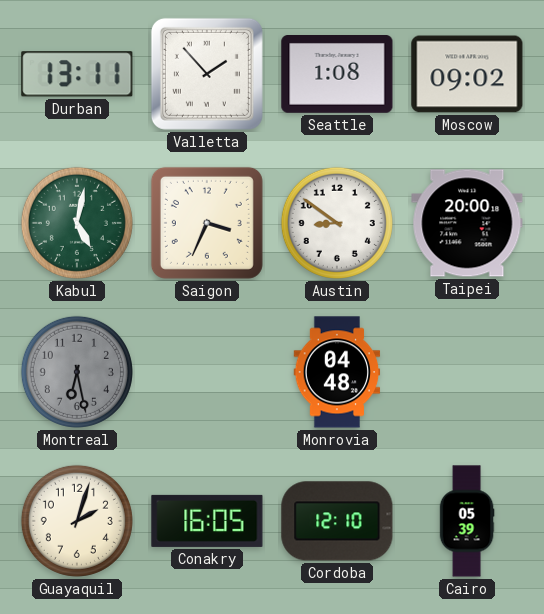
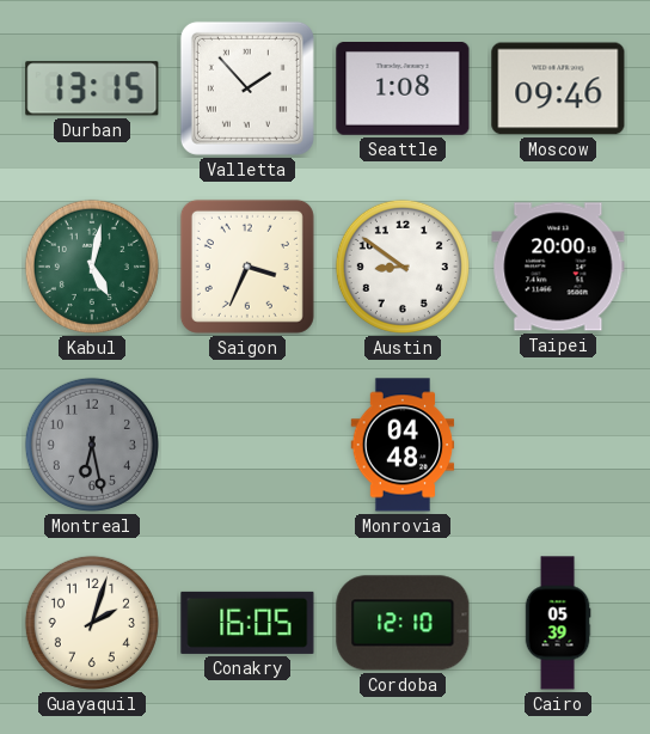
Durban: 13:11 -> 13:15
Moscow: 09:02 -> 09:46
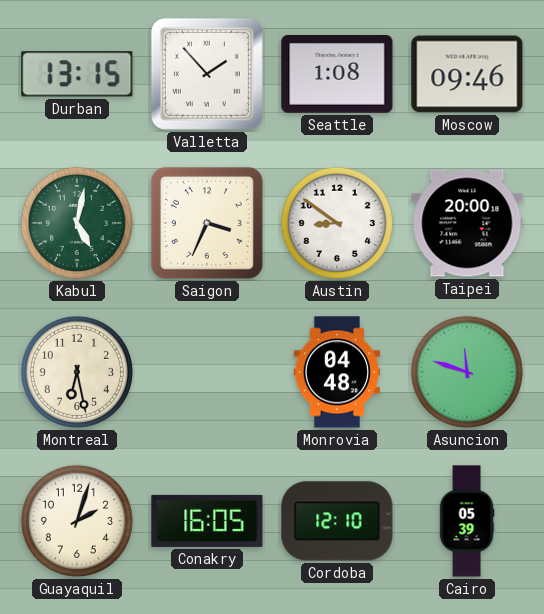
Montreal dial: grey -> cream
Asuncion: none -> 11:48
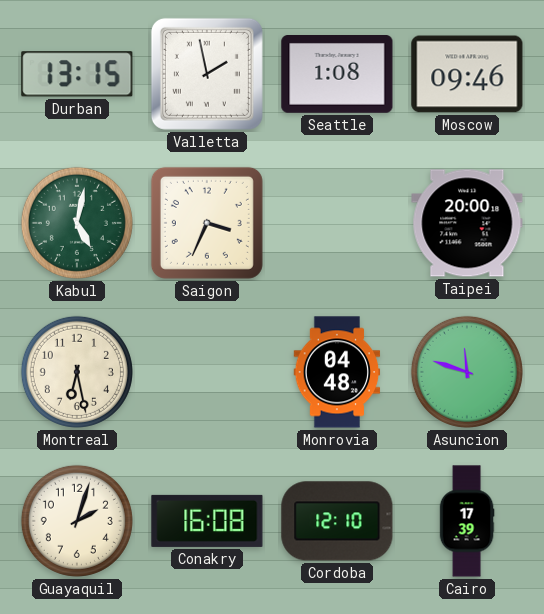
Valletta: 1:53 -> 1:58
Austin: 8:51 -> none
Conakry: 16:05 -> 16:08
Cairo: 05:39 -> 17:39
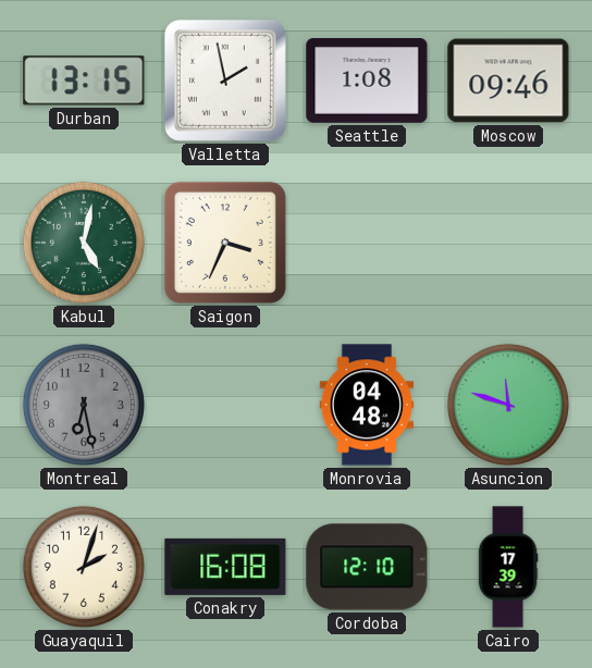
Taipei: 20:00 -> none
Montreal dial: cream -> grey
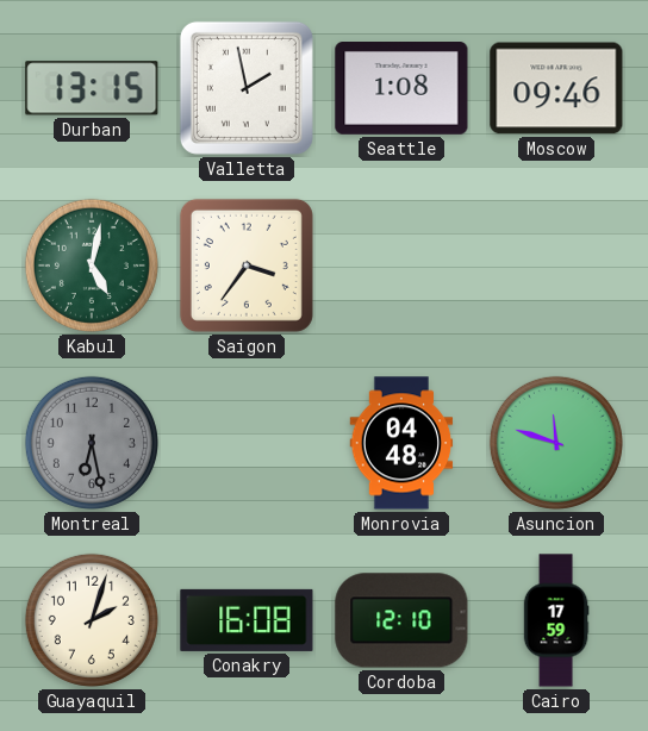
Saigon: 3:34 -> 3:36
Cairo: 17:39 -> 17:59
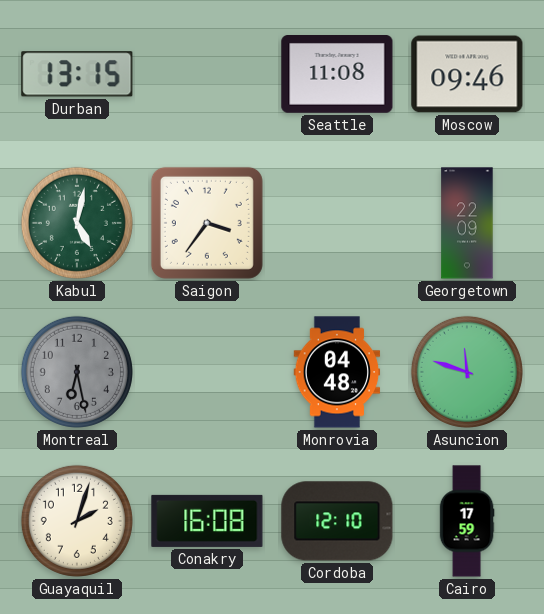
Valletta: 1:58 -> none
Seattle: 1:08 -> 11:08
Georgetown: none -> 22:09
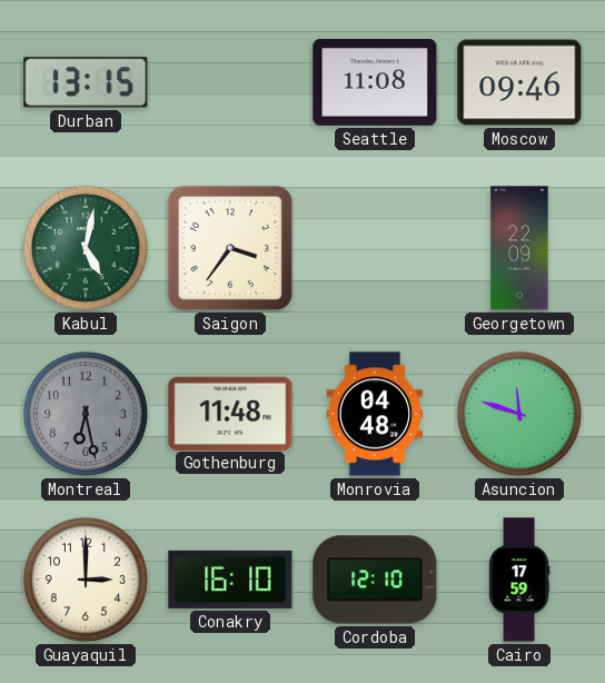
Gothenburg: none -> 11:48
Guayaquil: 2:03 -> 3:00
Conakry: 16:08 -> 16:10
